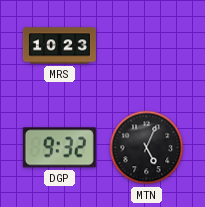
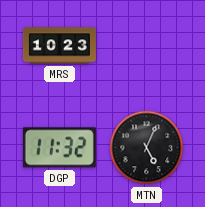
DGP: 9:32 -> 11:32
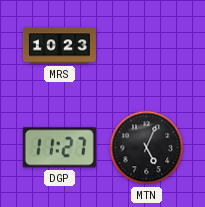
DGP: 11:32 -> 11:27
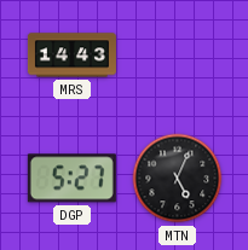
MRS: 10:23 -> 14:43
DGP: 11:27 -> 5:27
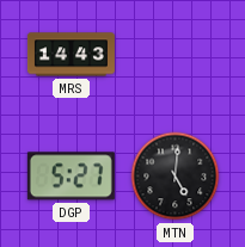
MTN: 5:04 -> 5:01
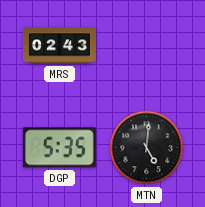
MRS: 14:43 -> 02:43
DGP: 5:27 -> 5:35
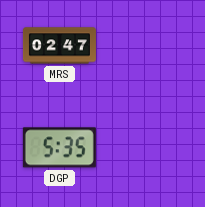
MRS: 02:43 -> 02:47
MTN: 5:01 -> none
